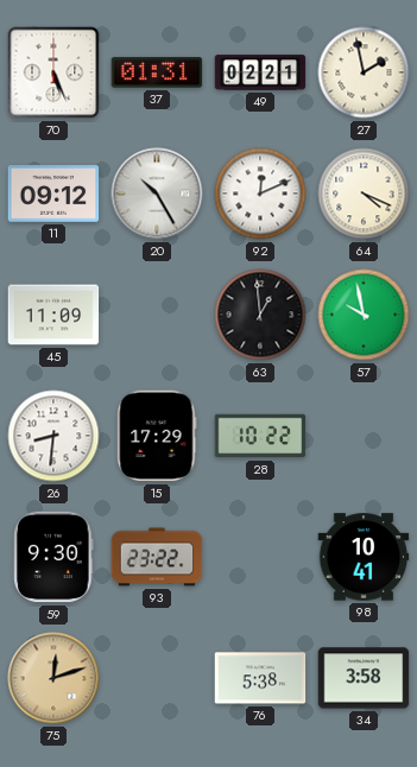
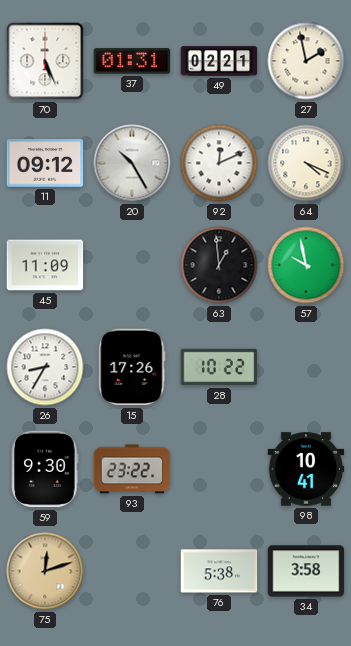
26: 8:31 -> 8:35
15: 17:29 -> 17:26
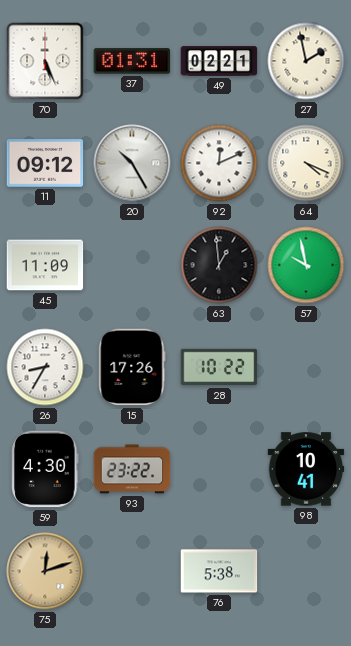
59: 9:30 -> 4:30
34: 3:58 -> none
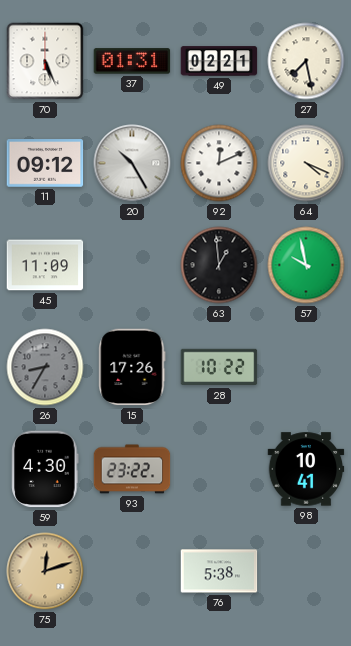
27: 1:58 -> 7:28
26 dial: white -> grey
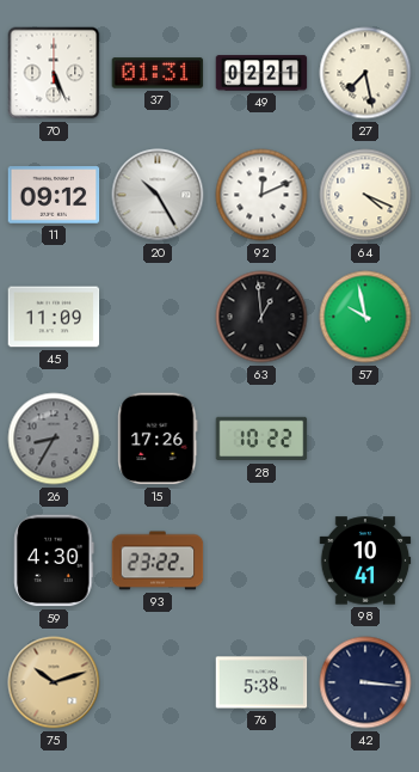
75: 12:12 -> 10:12
42: none -> 3:16
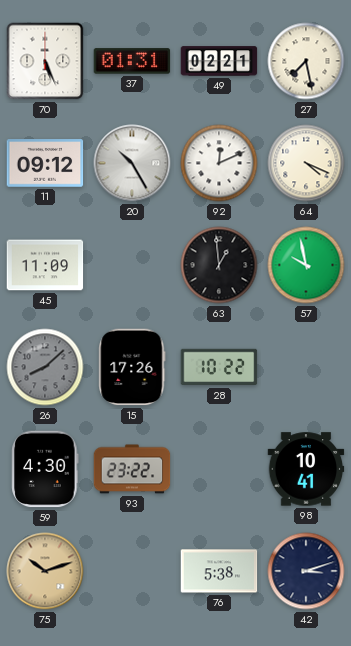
26: 8:35 -> 8:08
42: 3:16 -> 3:12
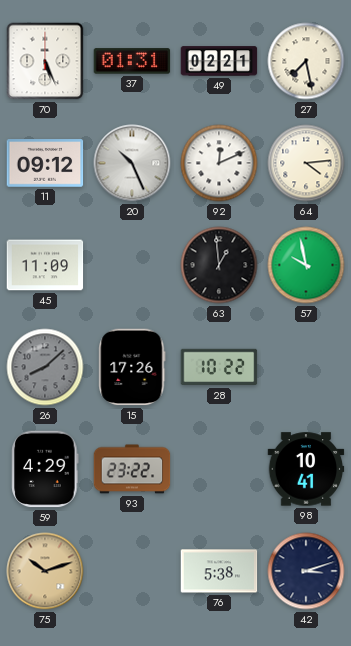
20: 10:25 -> 10:26
64: 4:19 -> 4:14
59: 4:30 -> 4:29
